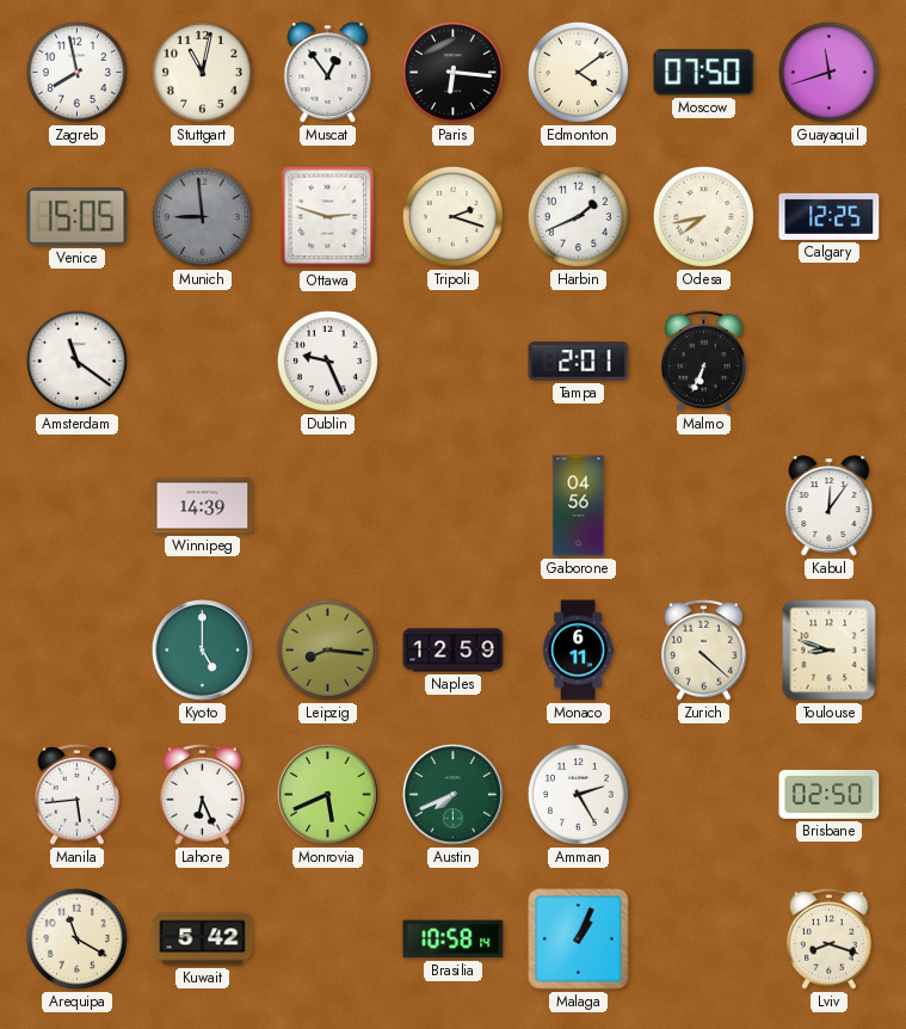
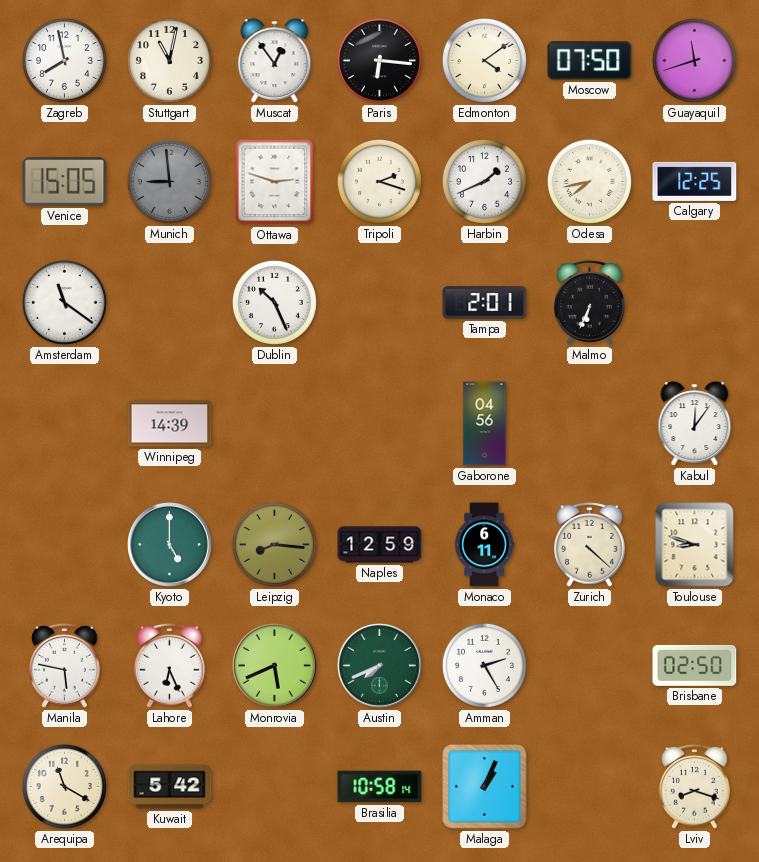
Dublin: 9:26 -> 10:26
Manila: 5:44 -> 5:47
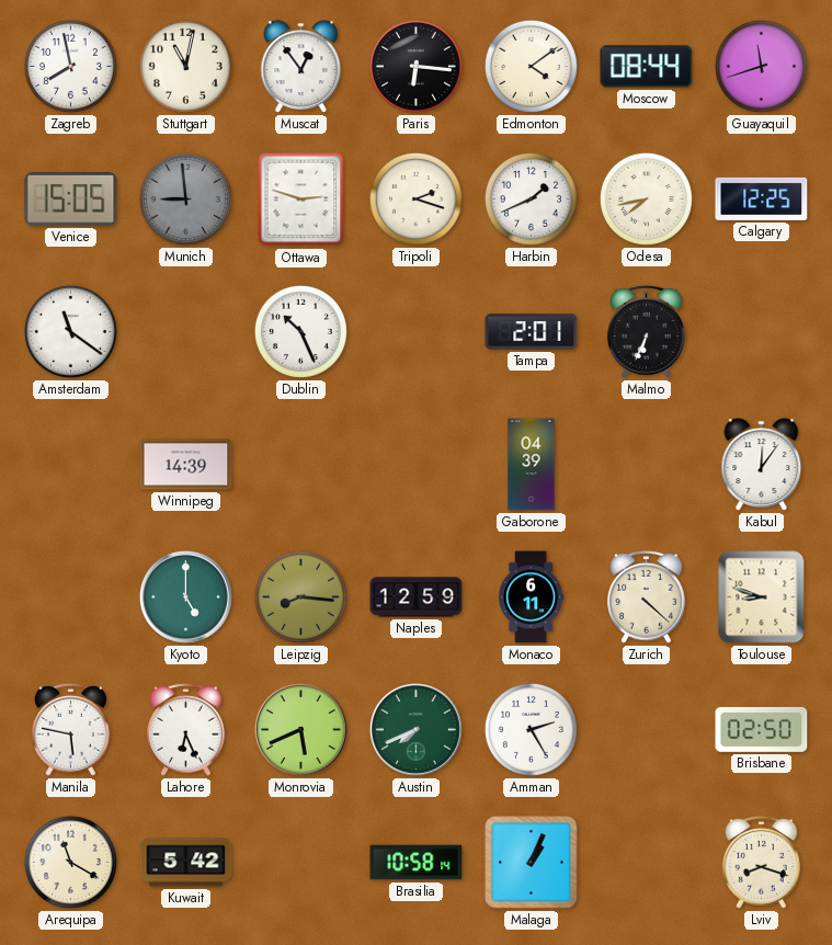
Moscow: 07:50 -> 08:44
Gaborone: 04:56 -> 04:39
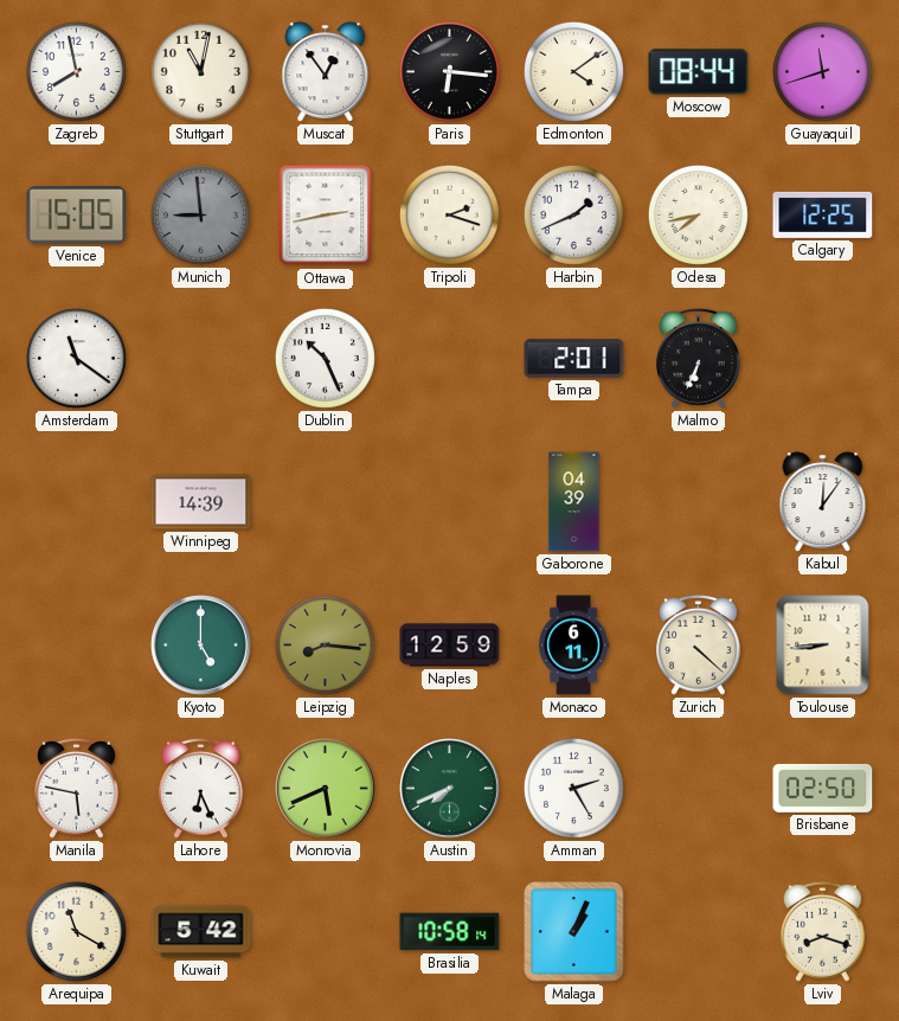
Ottawa: 2:48 -> 2:43
Toulouse: 8:48 -> 8:44
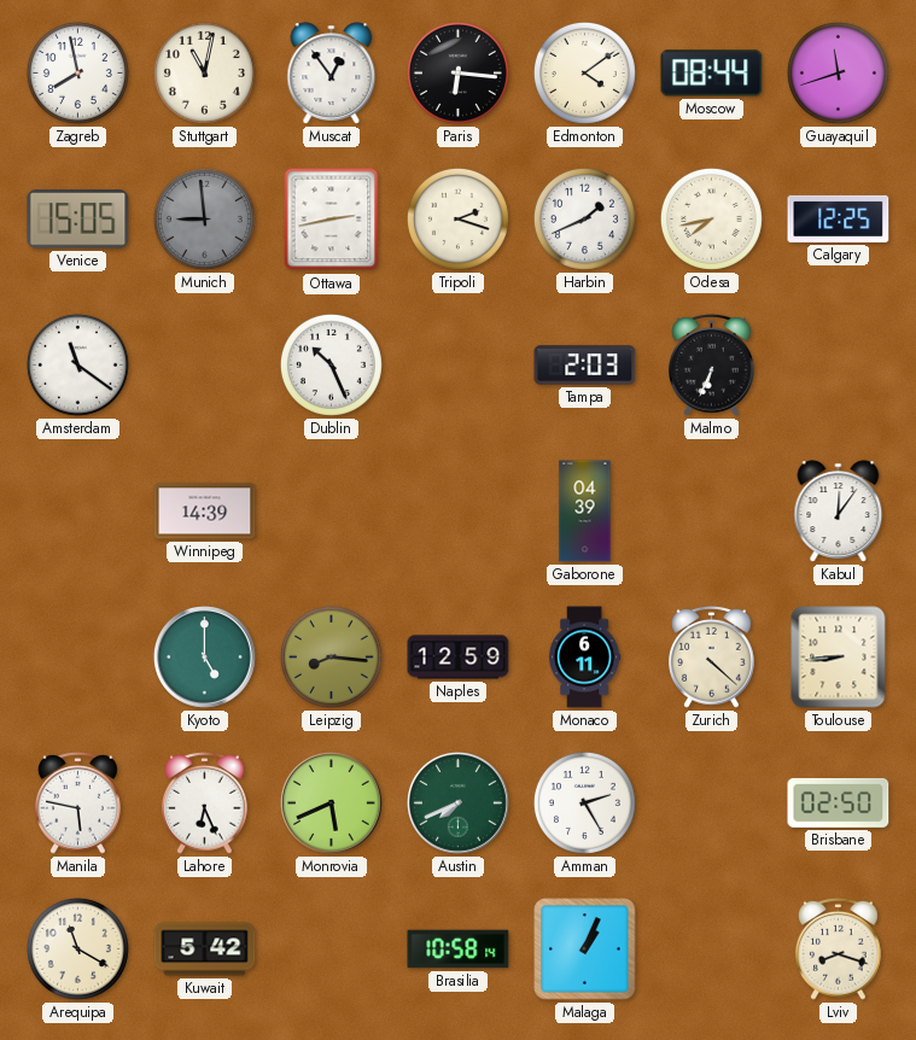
Tampa: 2:01 -> 2:03
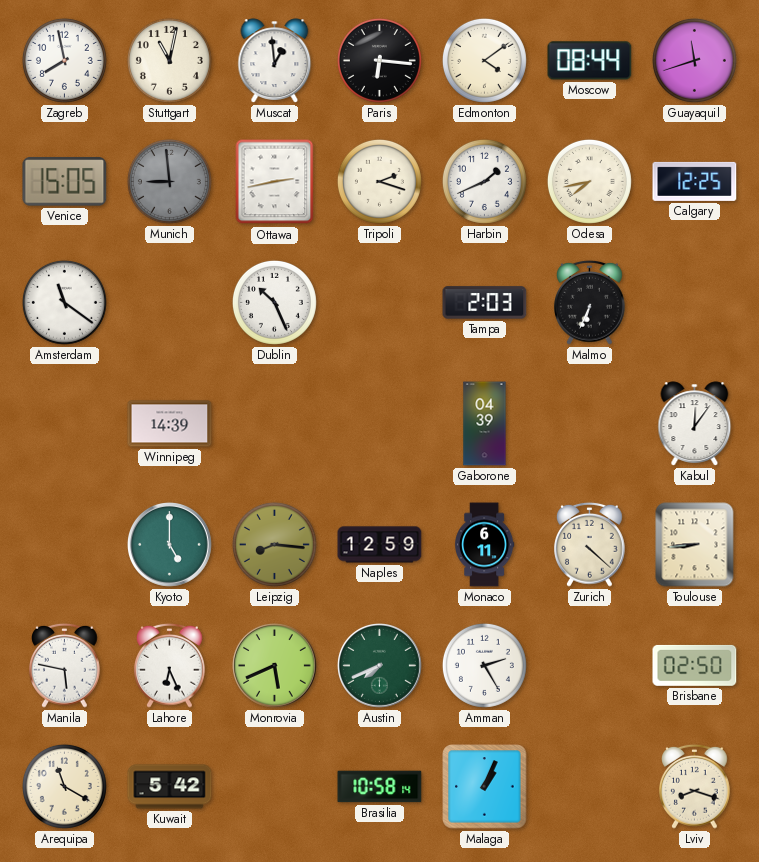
Muscat: 12:54 -> 12:59
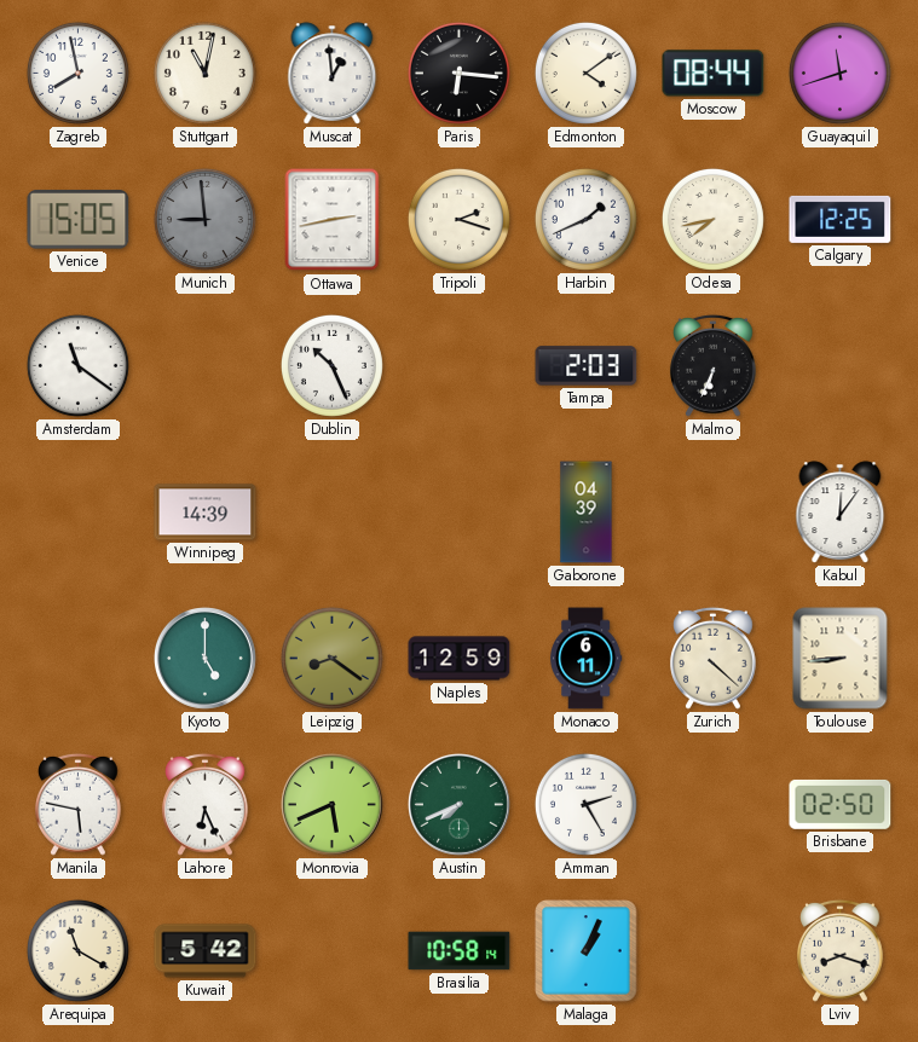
Leipzig: 8:16 -> 8:21
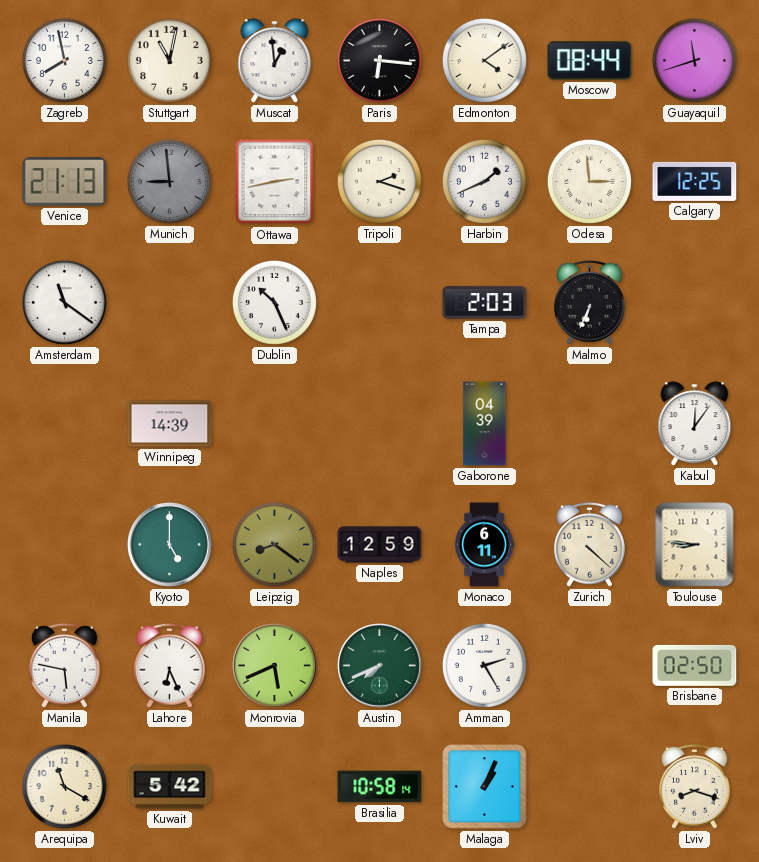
Venice: 15:05 -> 21:13
Odesa: 7:43 -> 2:59
Toulouse: 8:44 -> 8:46
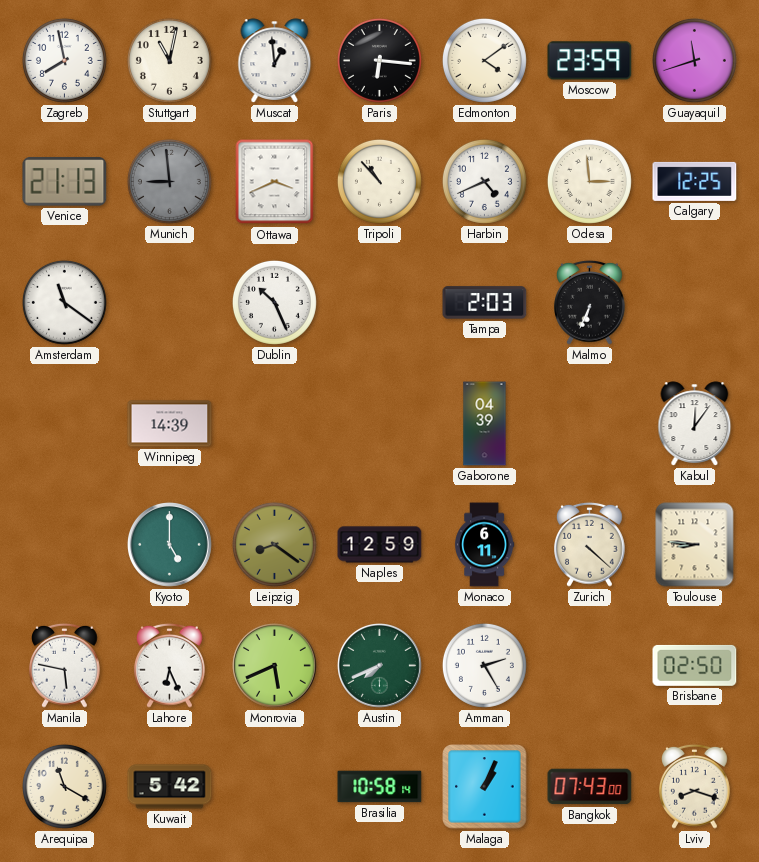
Moscow: 08:44 -> 23:59
Ottawa: 2:43 -> 3:41
Tripoli: 2:18 -> 10:53
Harbin: 1:41 -> 4:41
Bangkok: none -> 07:43
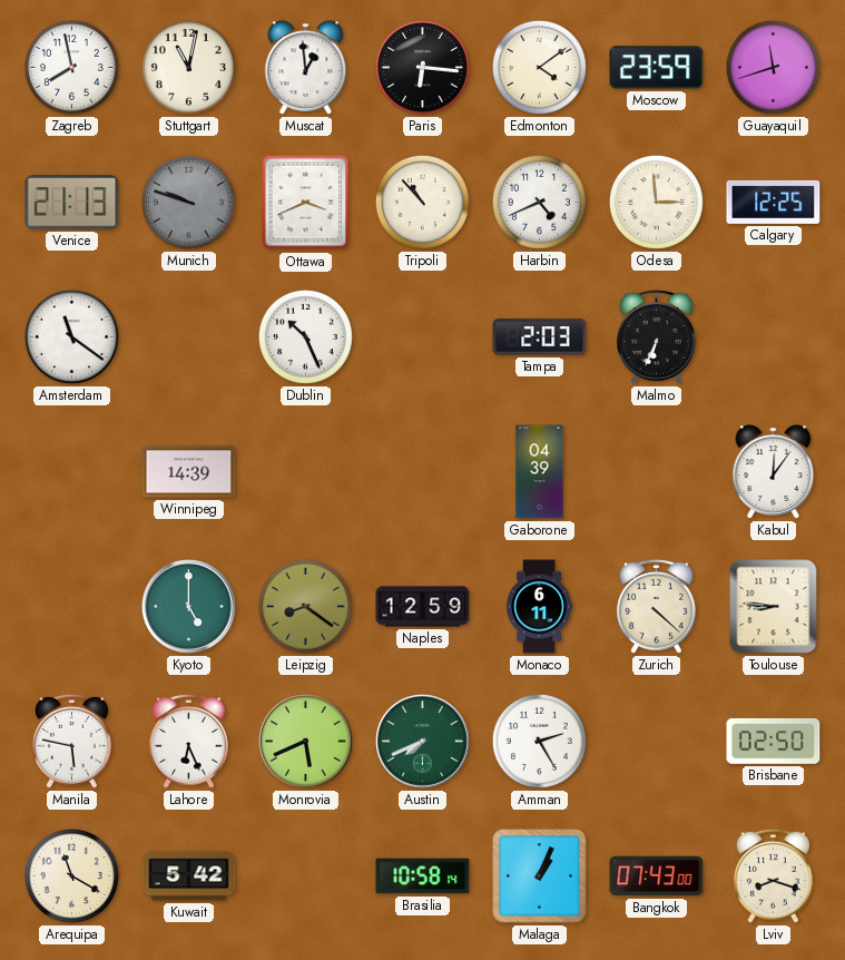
Munich: 8:59 -> 9:48
